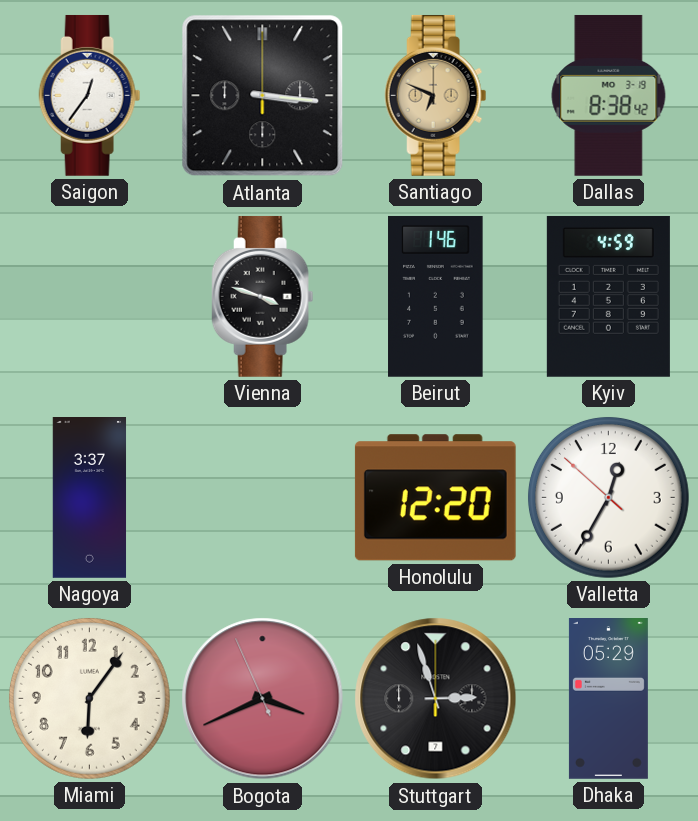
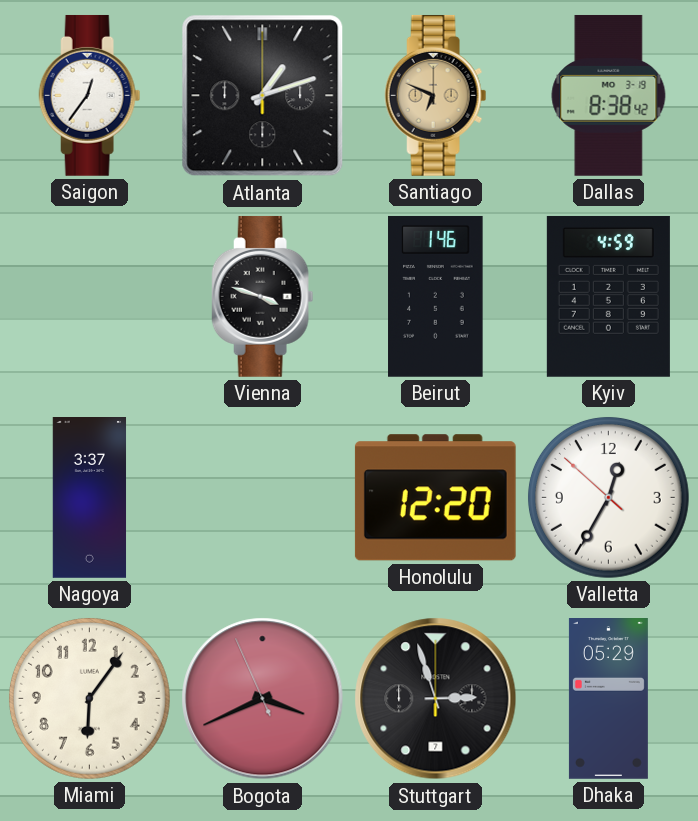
Atlanta: 3:16 -> 1:12
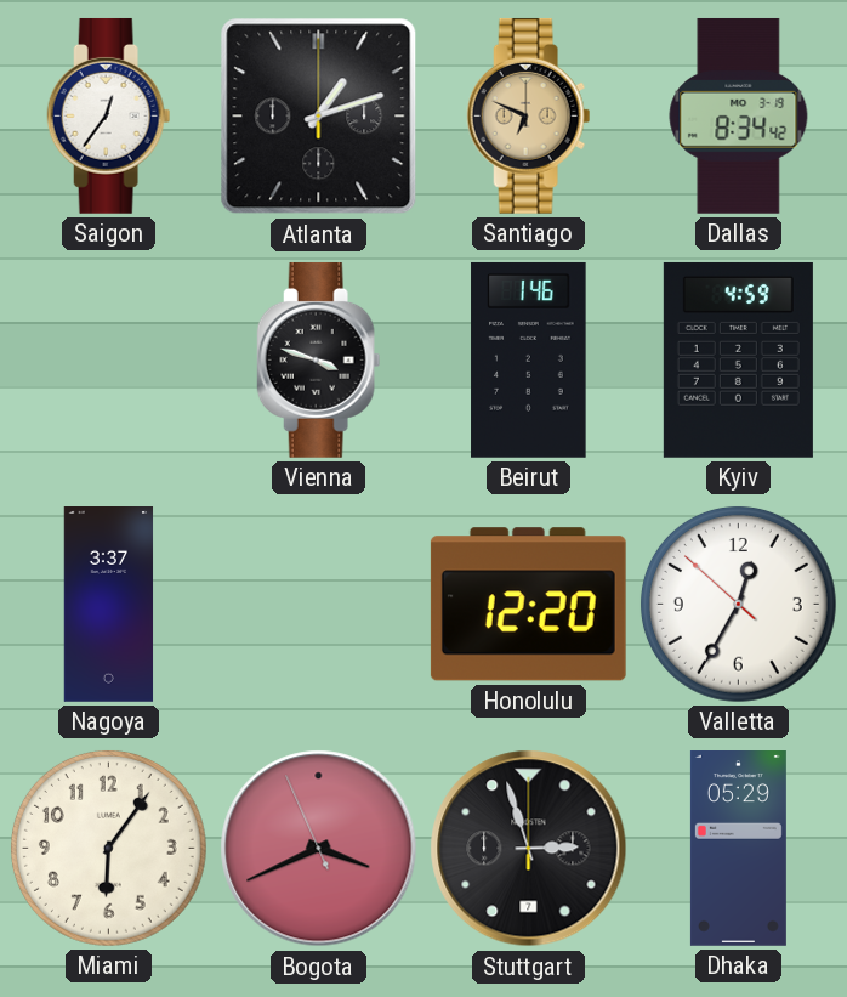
Dallas: 8:38 -> 8:34
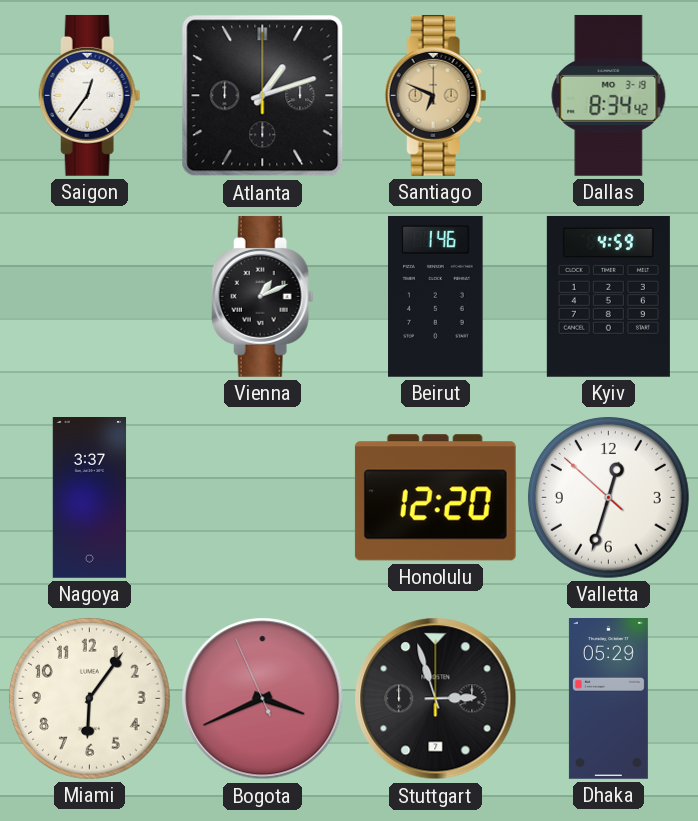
Vienna: 3:48 -> 1:11
Valletta: 12:34 -> 12:32
